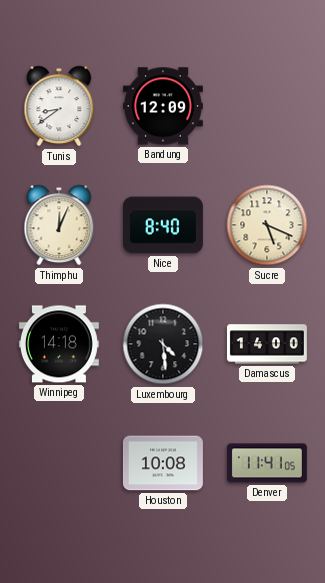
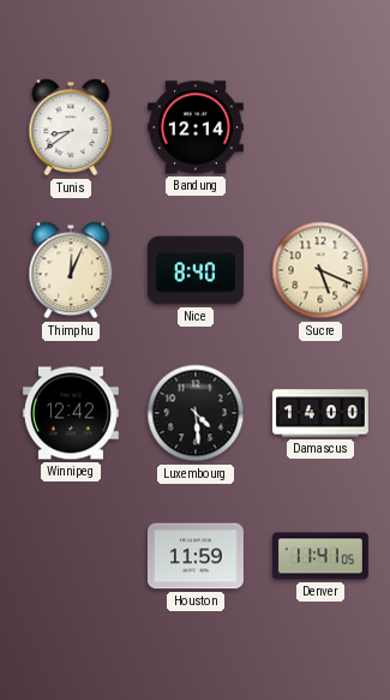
Bandung: 12:09 -> 12:14
Winnipeg: 14:18 -> 12:42
Houston: 10:08 -> 11:59
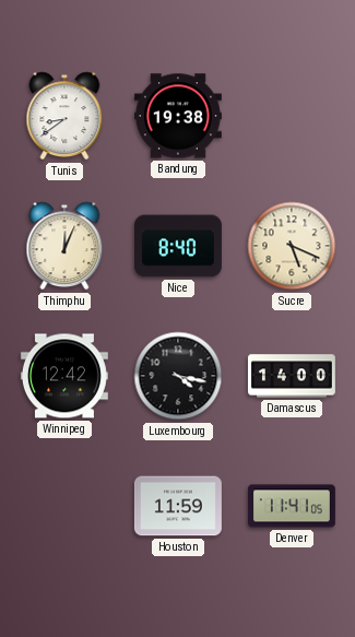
Bandung: 12:14 -> 19:38
Luxembourg: 4:29 -> 4:17
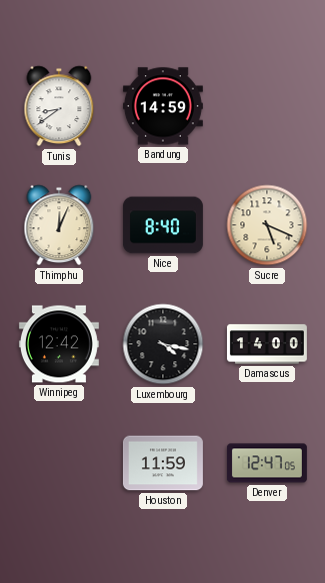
Bandung: 19:38 -> 14:59
Denver: 11:41 -> 12:47
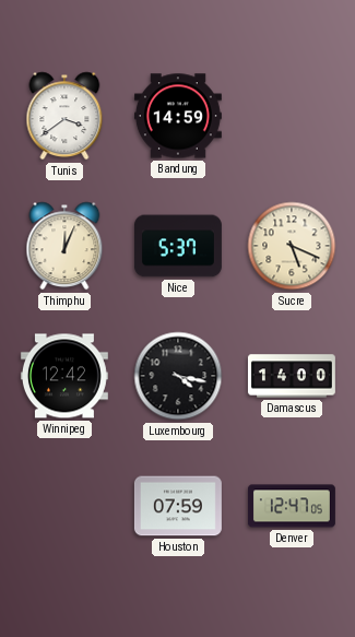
Tunis: 8:39 -> 3:39
Nice: 8:40 -> 5:37
Houston: 11:59 -> 07:59
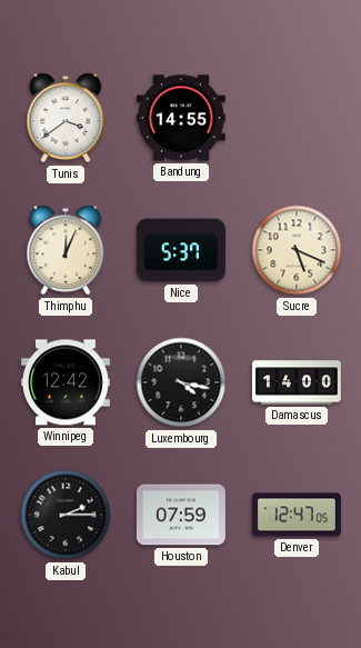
Bandung: 14:59 -> 14:55
Kabul: none -> 2:15
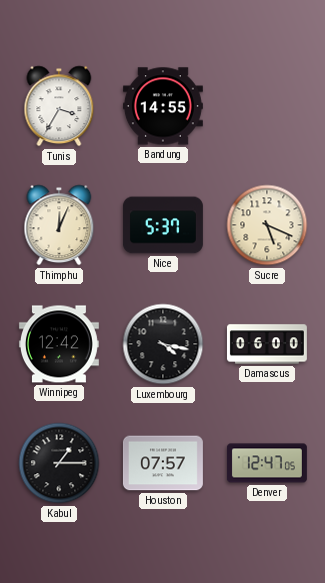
Tunis: 3:39 -> 3:35
Damascus: 14:00 -> 06:00
Kabul: 2:15 -> 1:15
Houston: 07:59 -> 07:57
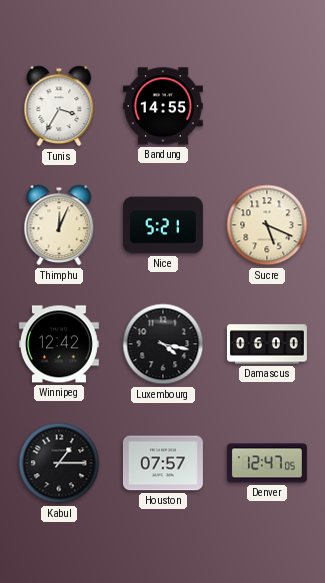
Nice: 5:37 -> 5:21
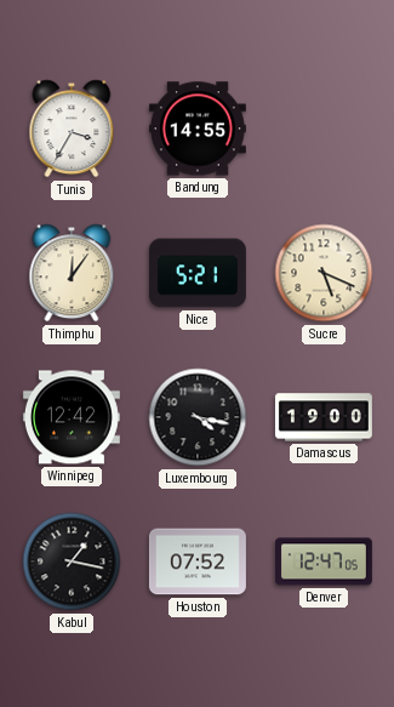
Thimphu: 12:04 -> 12:06
Damascus: 06:00 -> 19:00
Kabul: 1:15 -> 1:17
Houston: 07:57 -> 07:52
